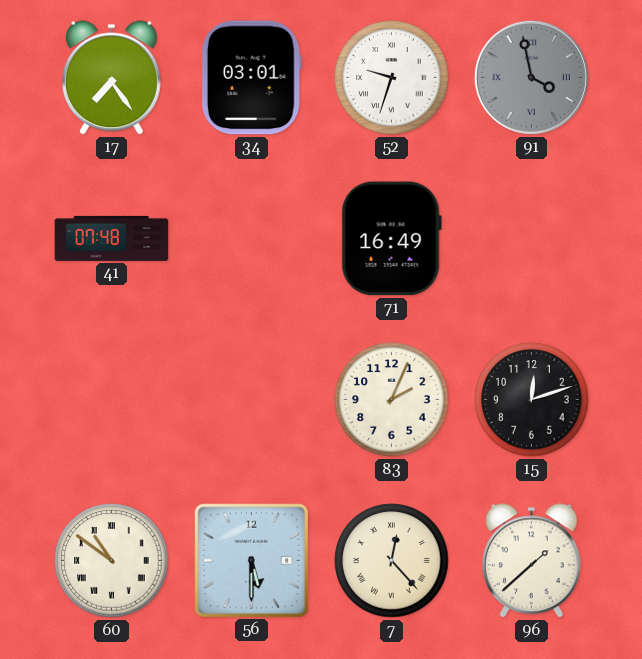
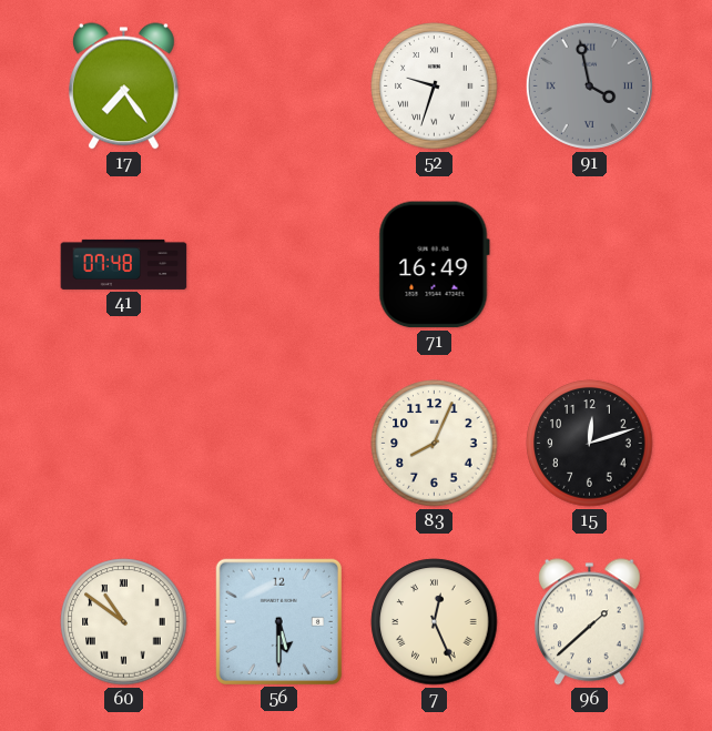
34: 03:01 -> none
83: 2:04 -> 8:04
7: 12:23 -> 12:26
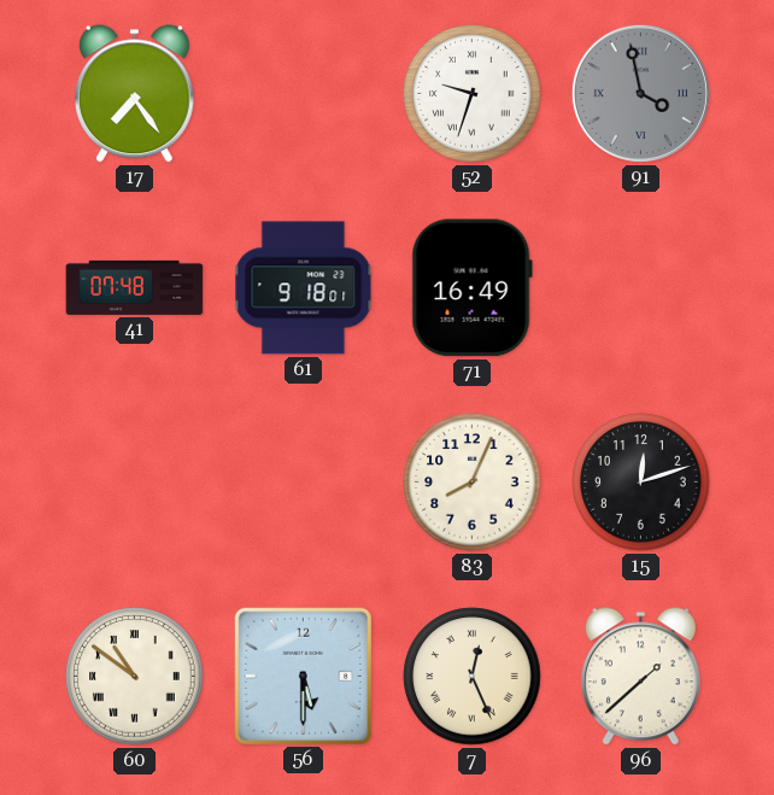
61: none -> 9:18
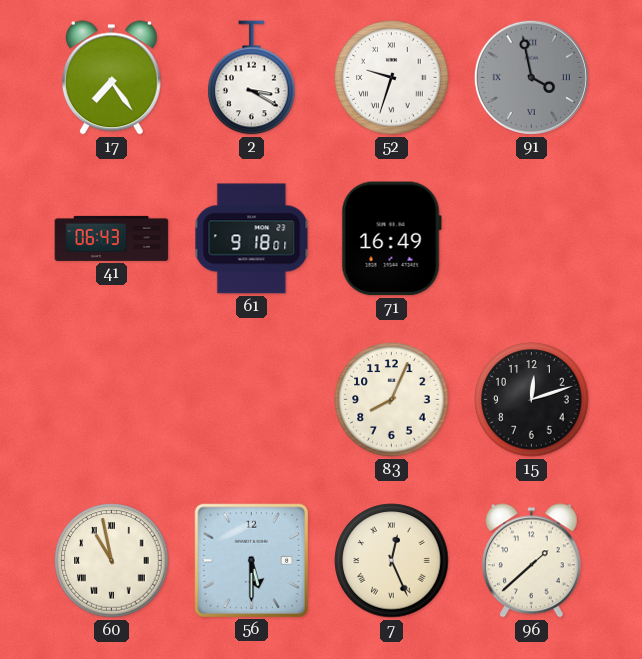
2: none -> 3:20
41: 07:48 -> 06:43
60: 10:51 -> 10:58
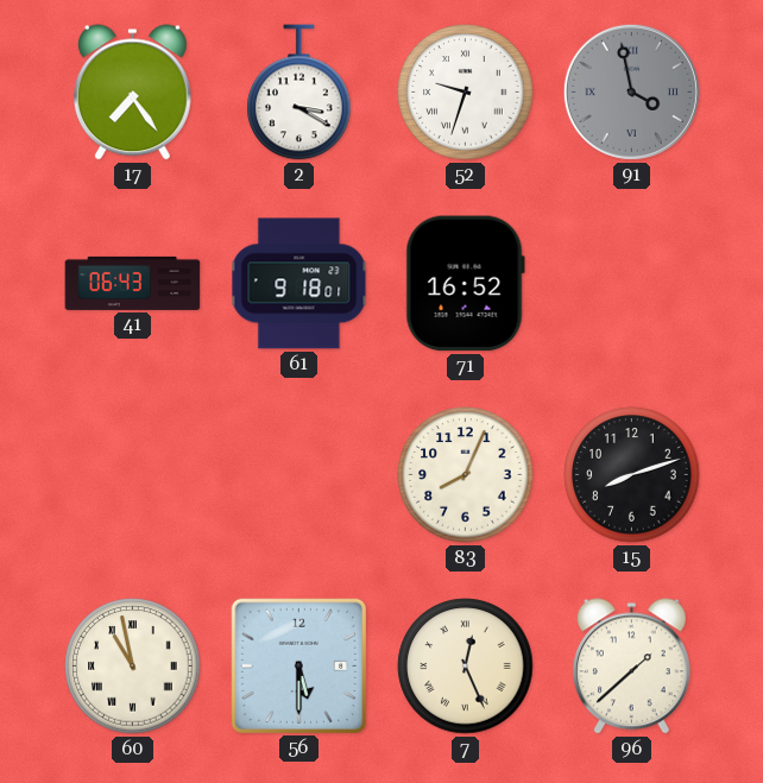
71: 16:49 -> 16:52
15: 12:12 -> 8:12
